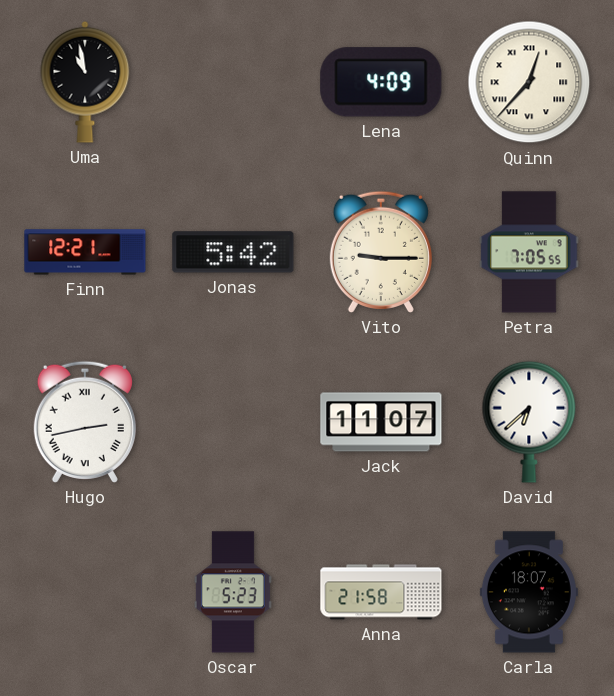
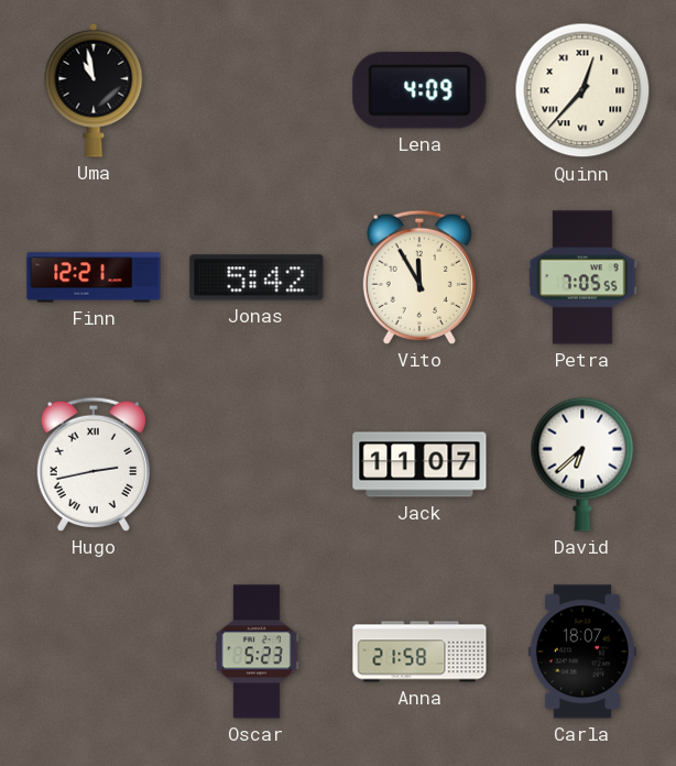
Vito: 9:15 -> 11:55
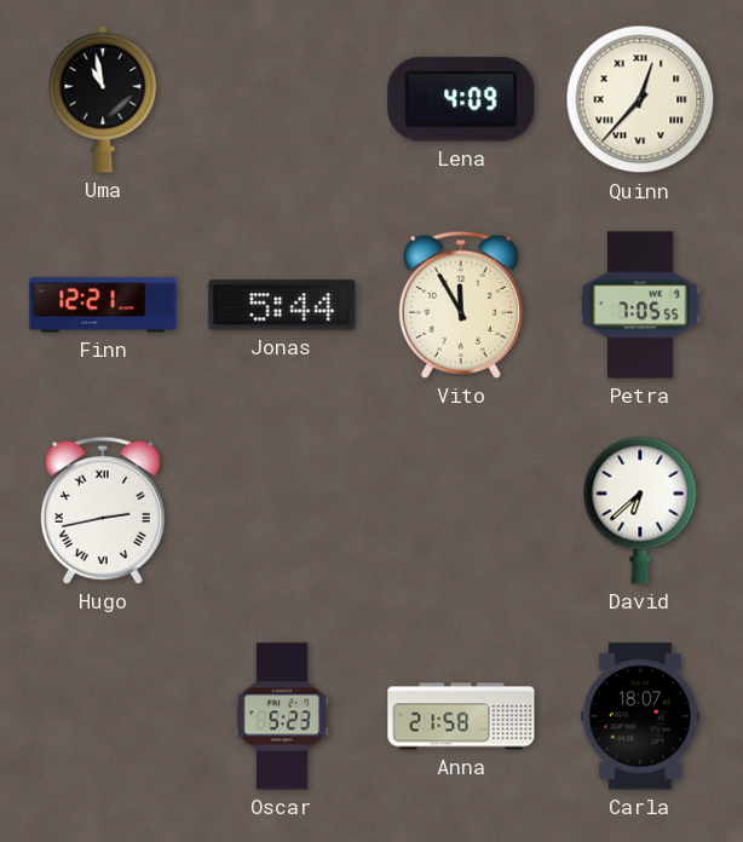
Jonas: 5:42 -> 5:44
Jack: 11:07 -> none
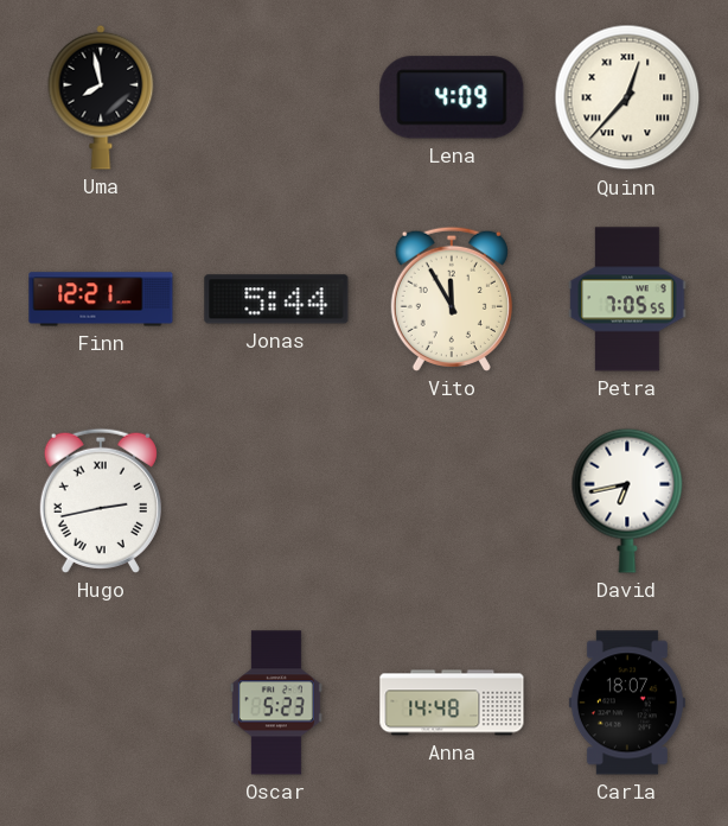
Uma: 10:58 -> 7:58
David: 6:38 -> 6:43
Anna: 21:58 -> 14:48
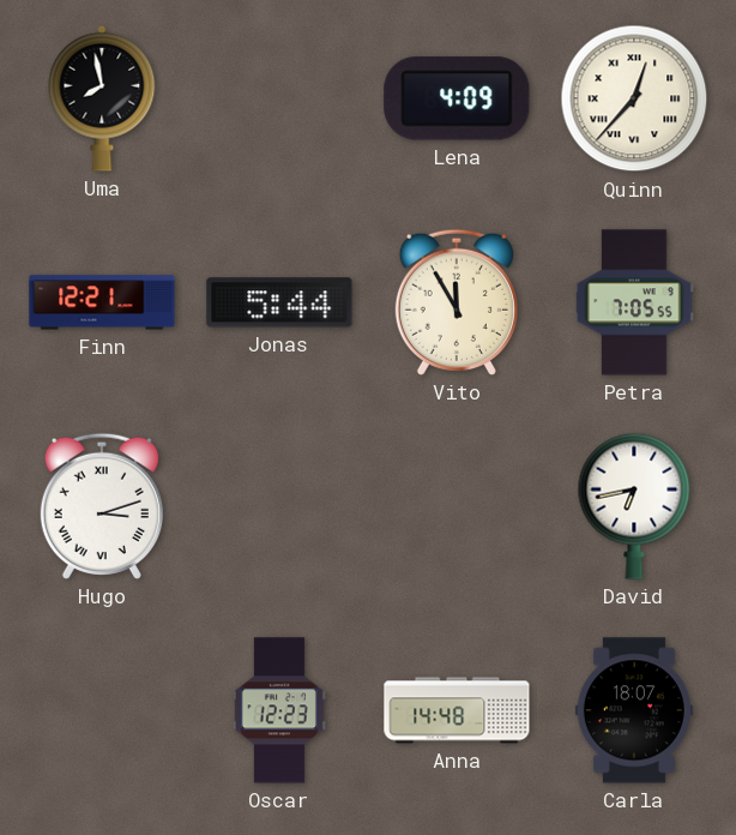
Hugo: 2:43 -> 3:12
Oscar: 5:23 -> 12:23
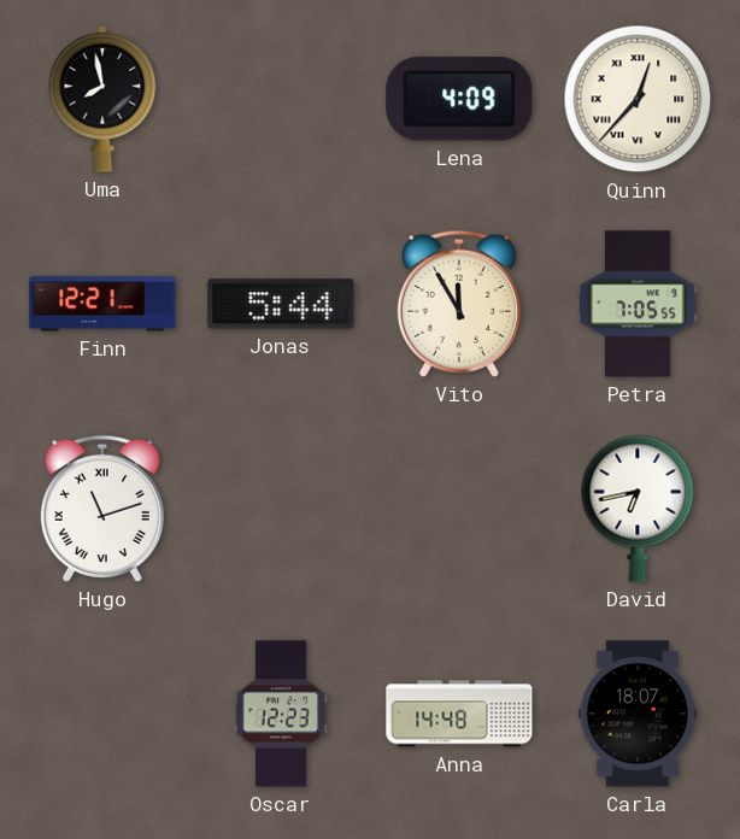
Hugo: 3:12 -> 11:12
